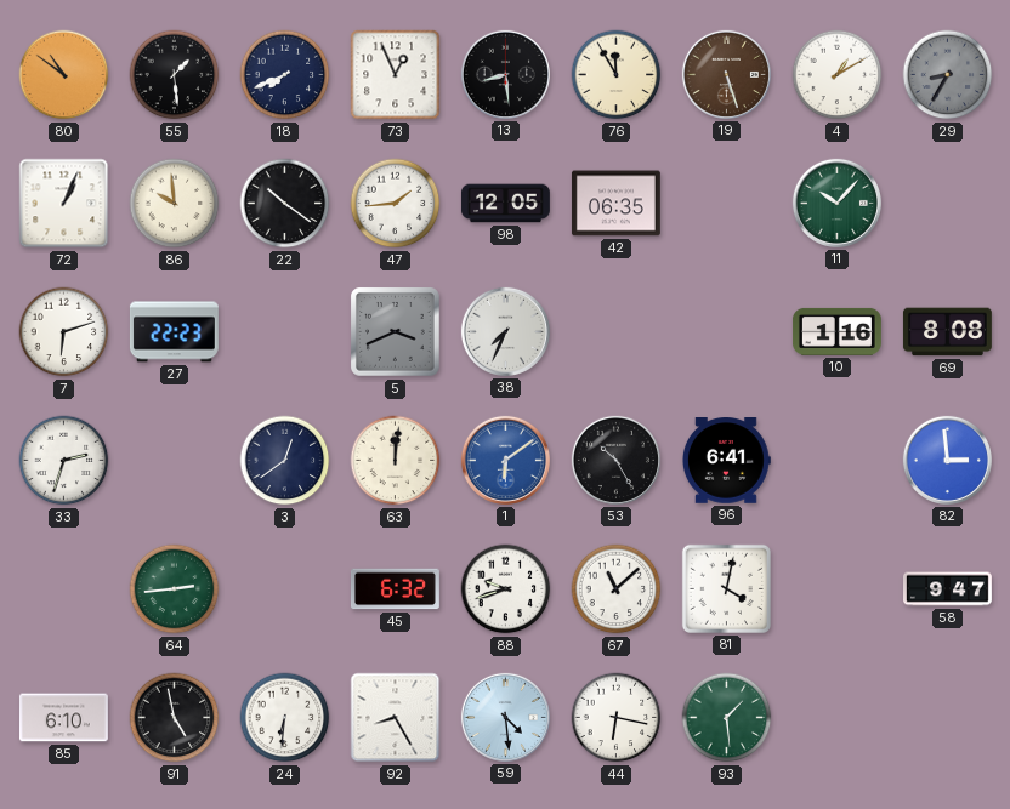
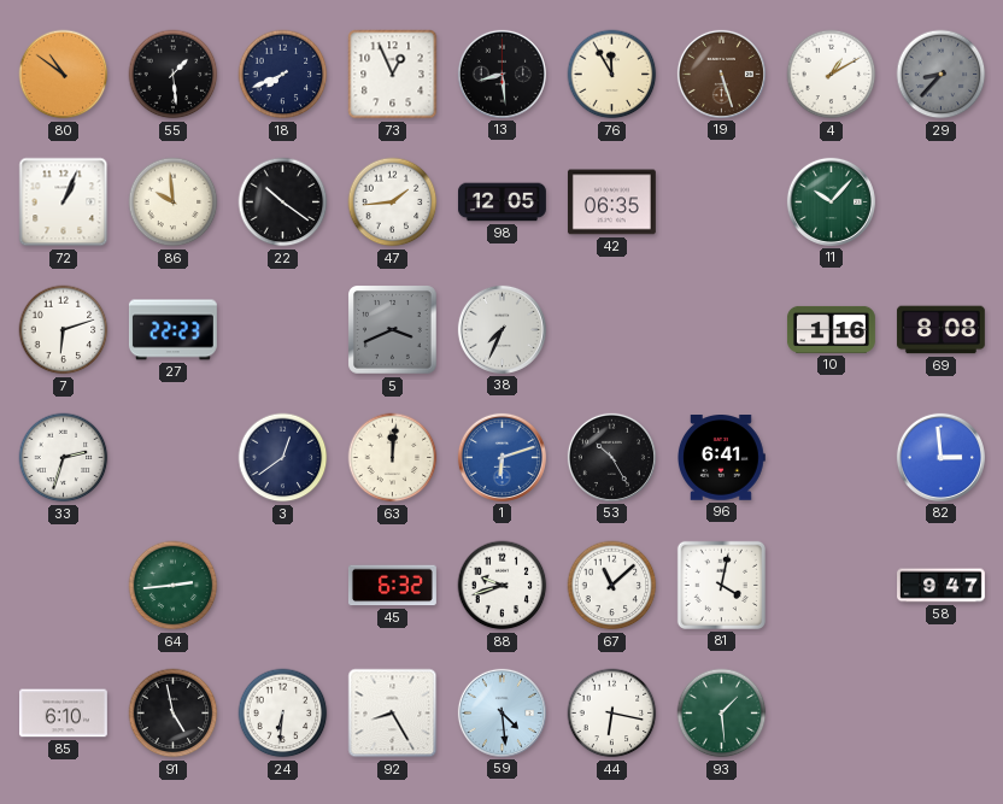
29: 8:35 -> 8:37
1: 6:09 -> 6:12
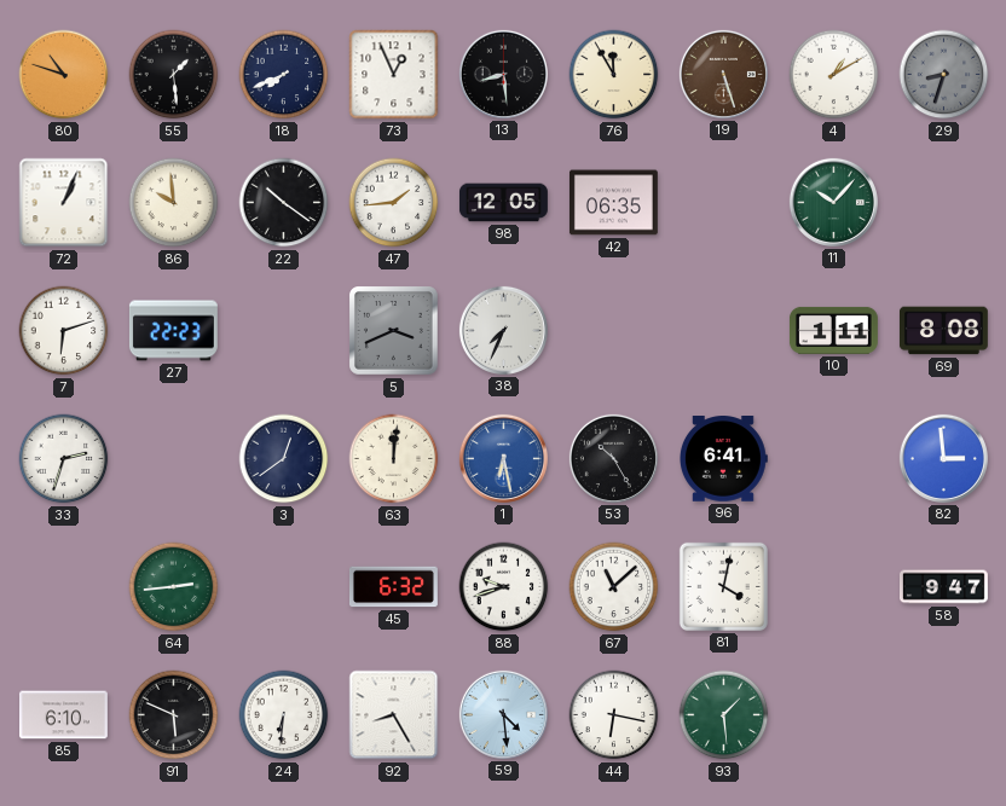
80: 10:51 -> 10:48
29: 8:37 -> 8:33
10: 1:16 -> 1:11
1: 6:12 -> 6:28
91: 4:58 -> 5:49
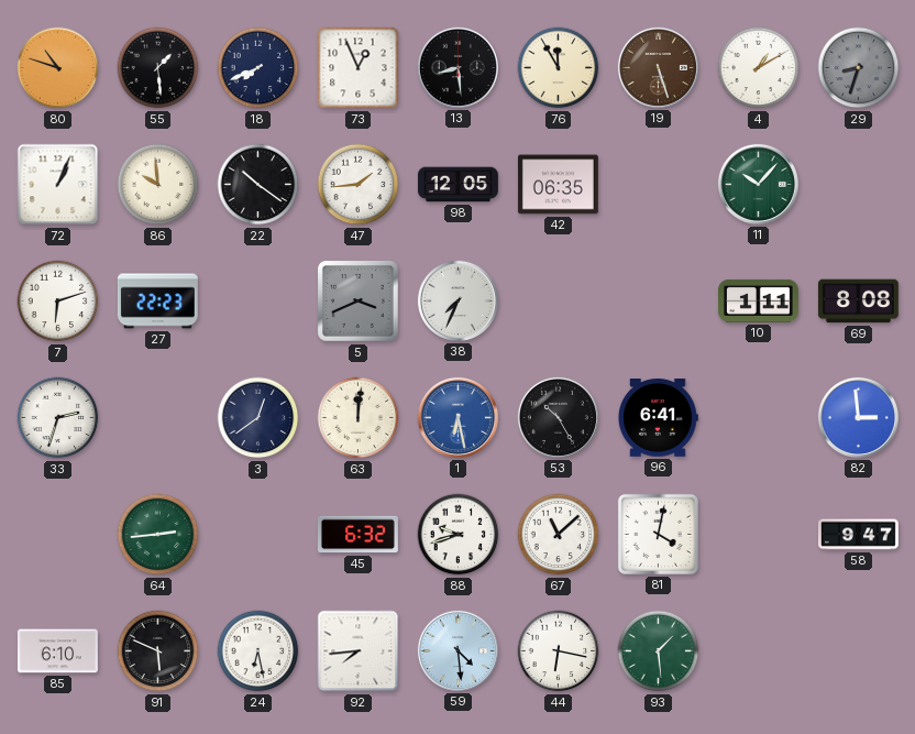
24: 6:31 -> 6:28
92: 8:25 -> 7:44
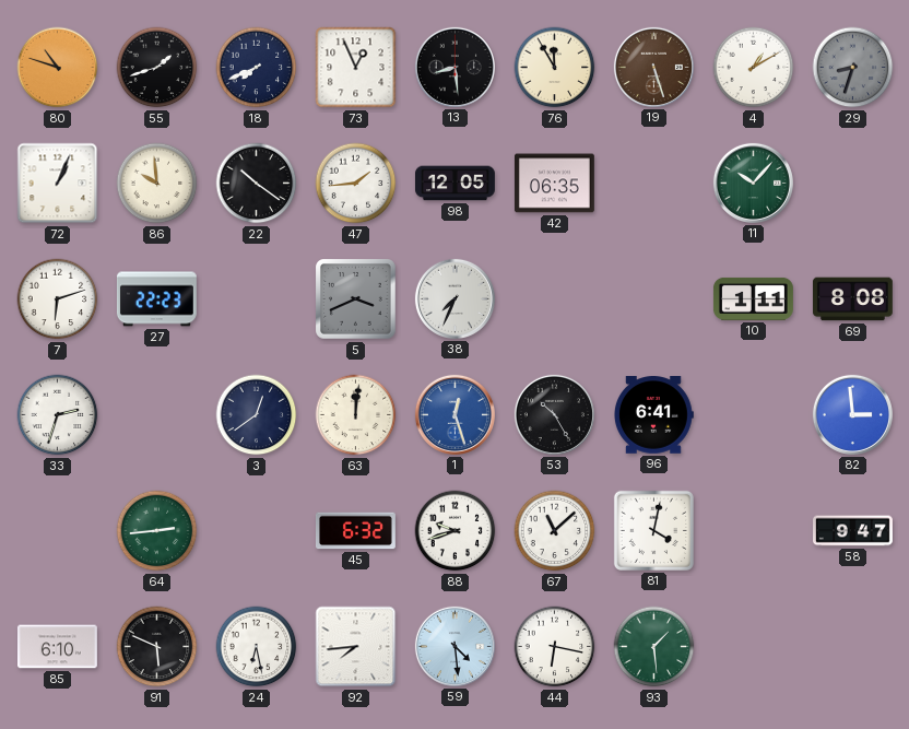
55: 1:29 -> 1:42
1: 6:28 -> 12:27
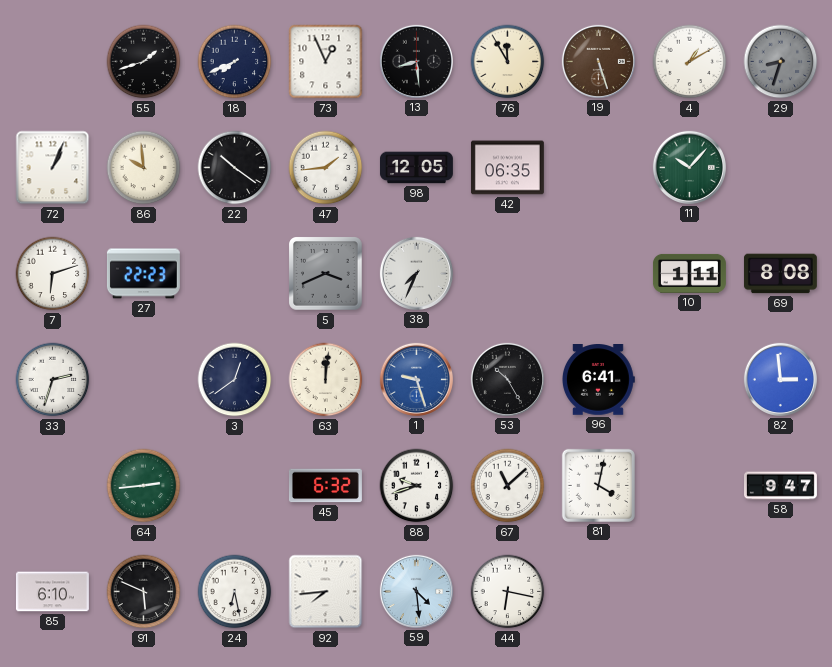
80: 10:48 -> none
1: 12:27 -> 9:27
93: 1:29 -> none
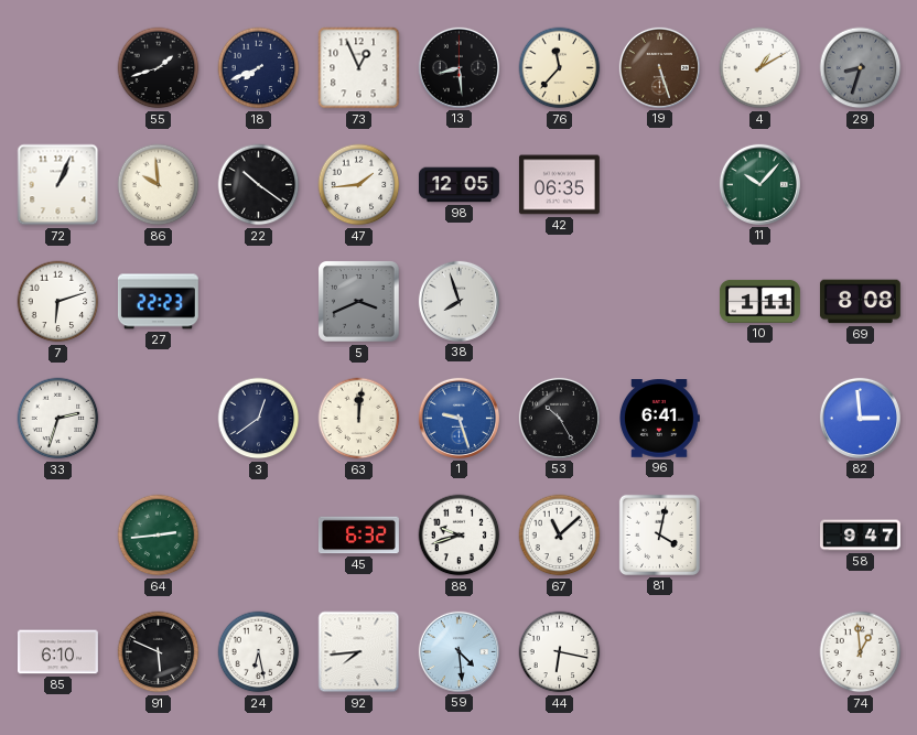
76: 11:55 -> 11:37
38: 7:34 -> 7:57
74: none -> 12:59
